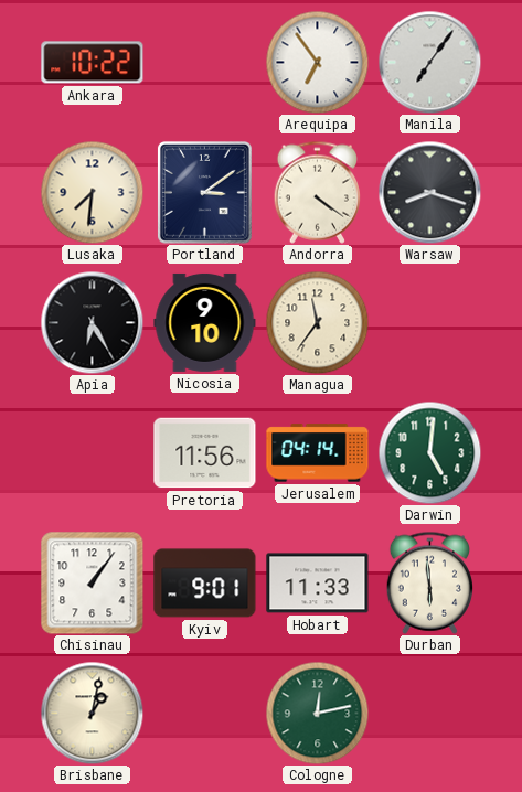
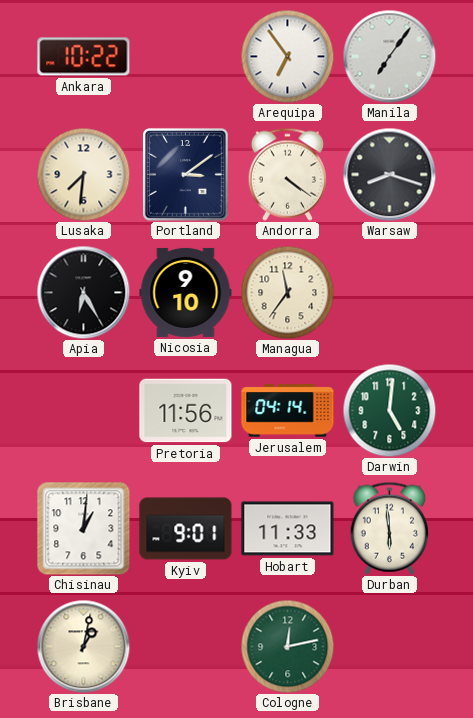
Chisinau: 1:06 -> 1:01
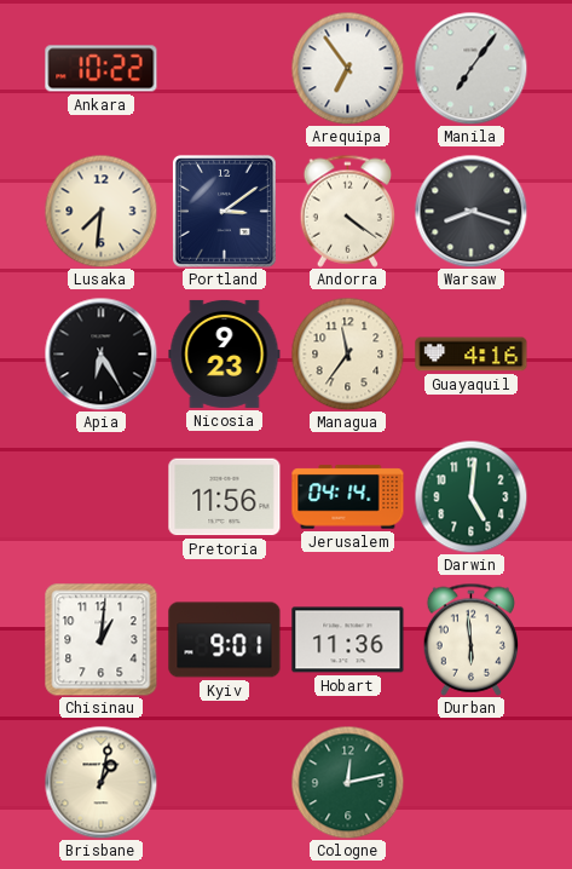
Nicosia: 9:10 -> 9:23
Guayaquil: none -> 4:16
Hobart: 11:33 -> 11:36
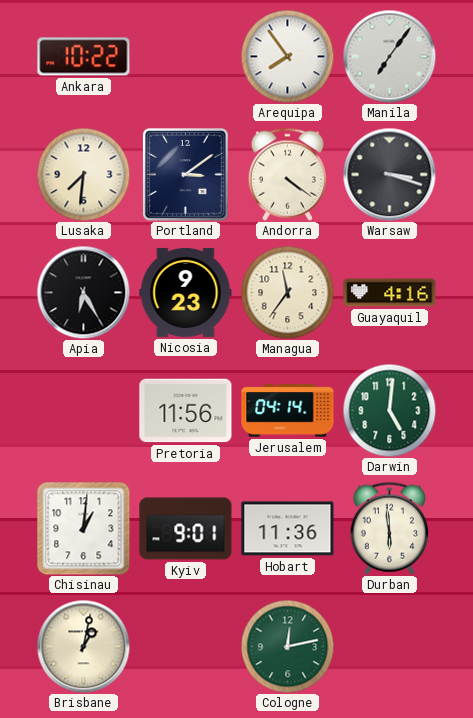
Arequipa: 6:54 -> 7:54
Warsaw: 8:18 -> 3:18
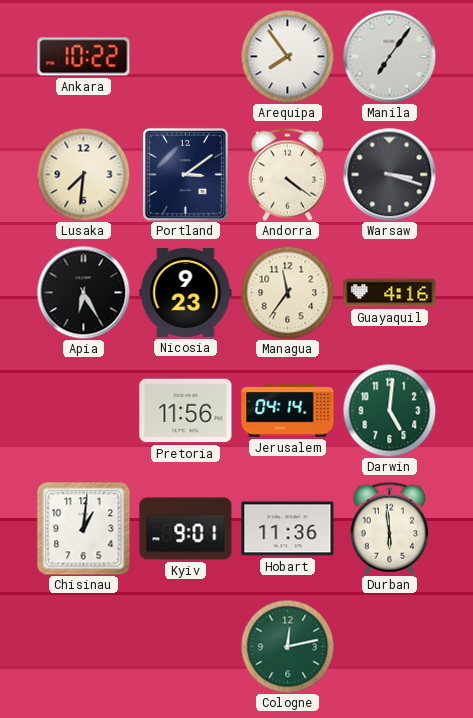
Brisbane: 1:02 -> none
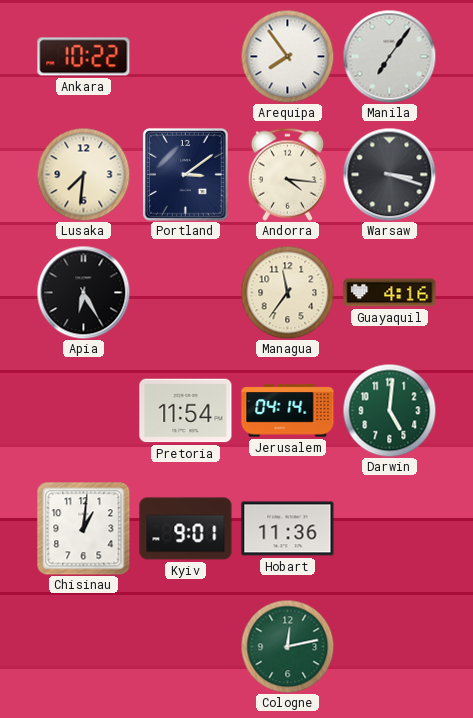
Andorra: 4:21 -> 4:16
Nicosia: 9:23 -> none
Pretoria: 11:56 -> 11:54
Durban: 5:59 -> none
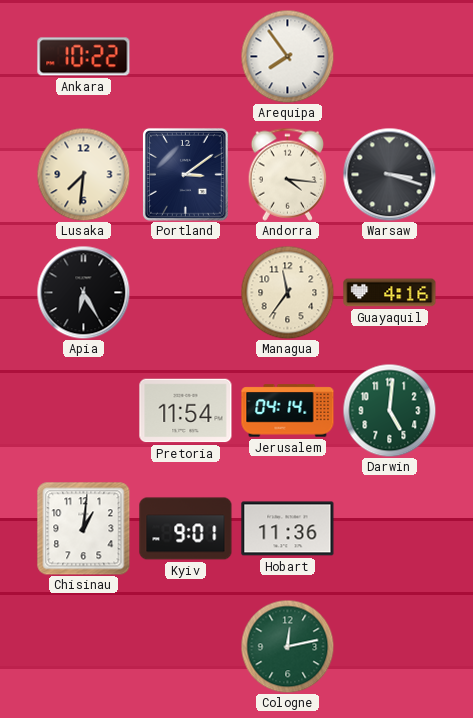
Manila: 7:06 -> none
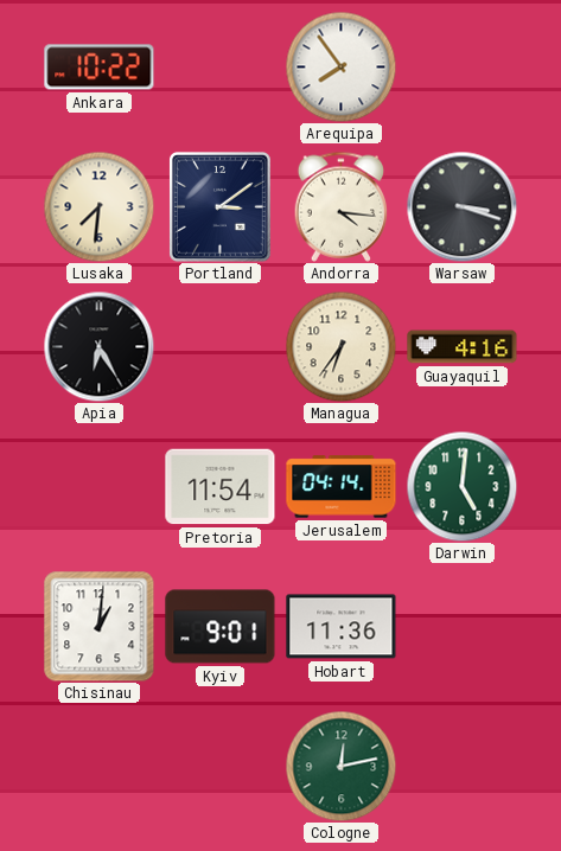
Managua: 11:36 -> 6:36
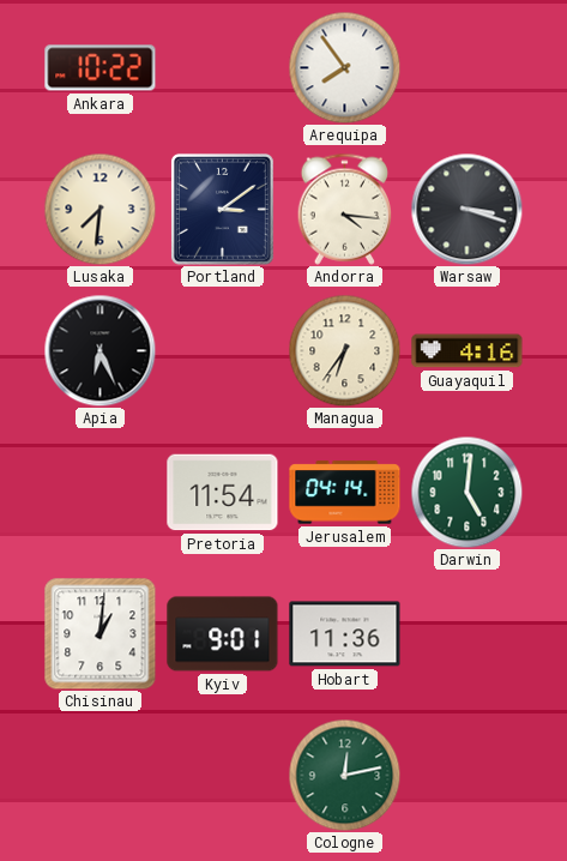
Apia: 6:25 -> 6:26
